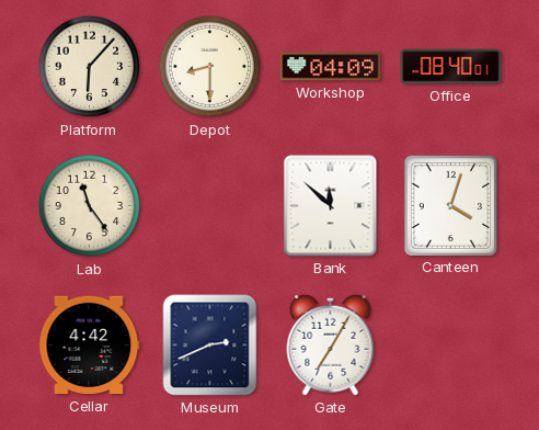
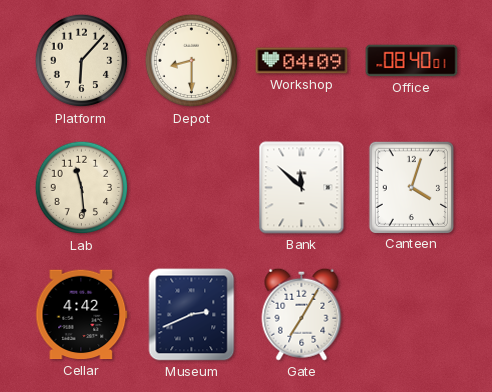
Lab: 11:24 -> 11:29
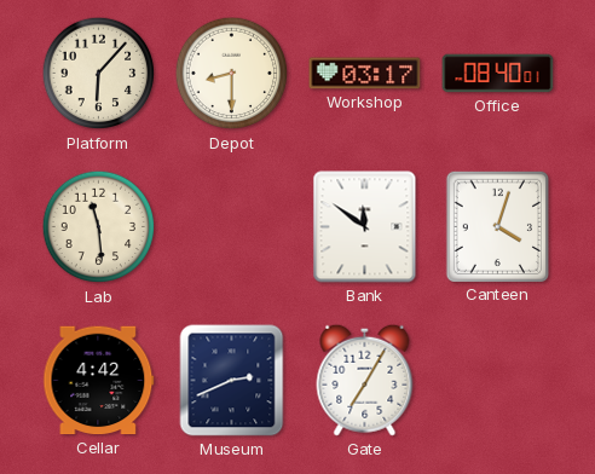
Workshop: 04:09 -> 03:17
Bank: 11:52 -> 11:51
